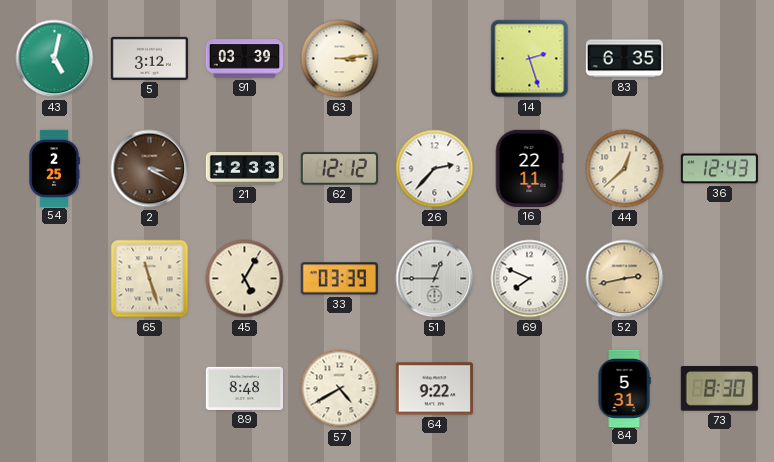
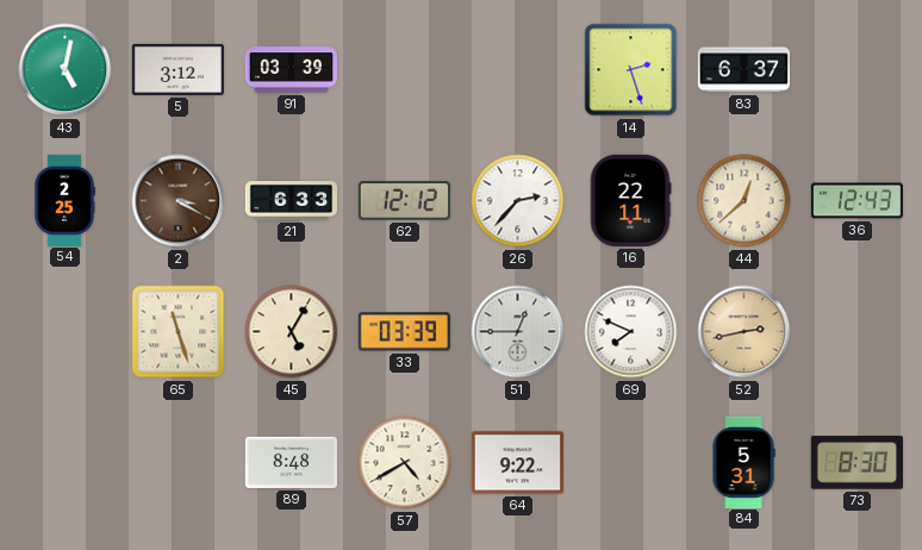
63: 3:14 -> none
83: 6:35 -> 6:37
21: 12:33 -> 6:33
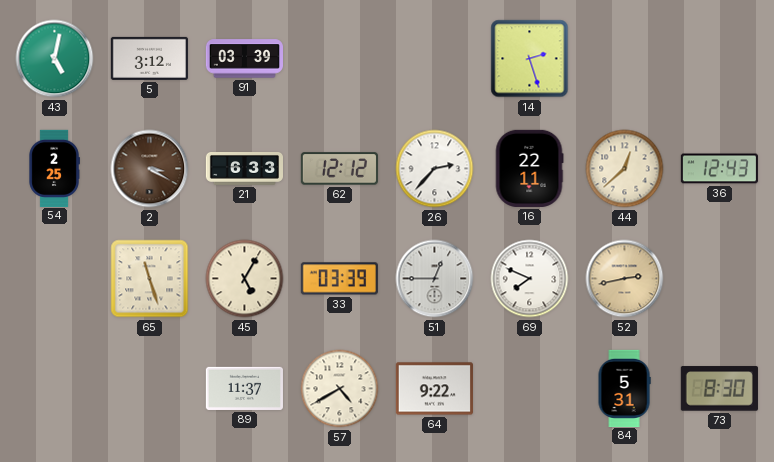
83: 6:37 -> none
89: 8:48 -> 11:37
